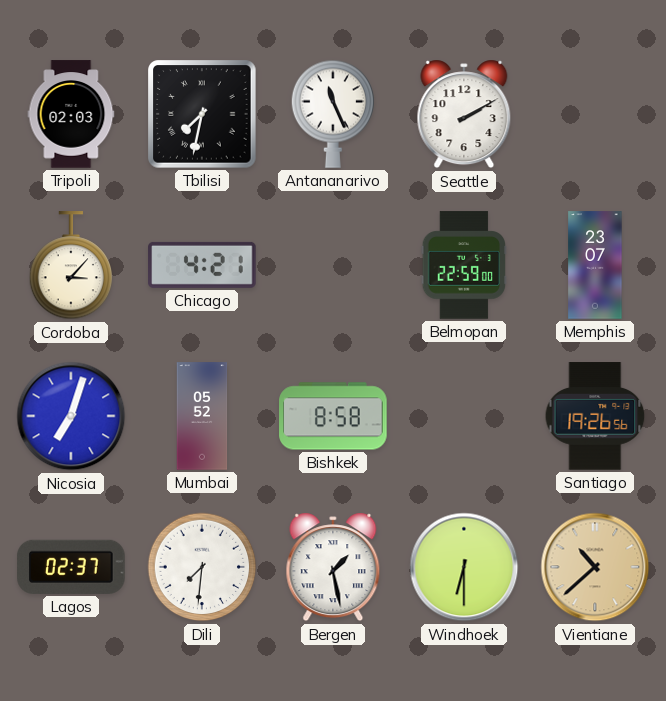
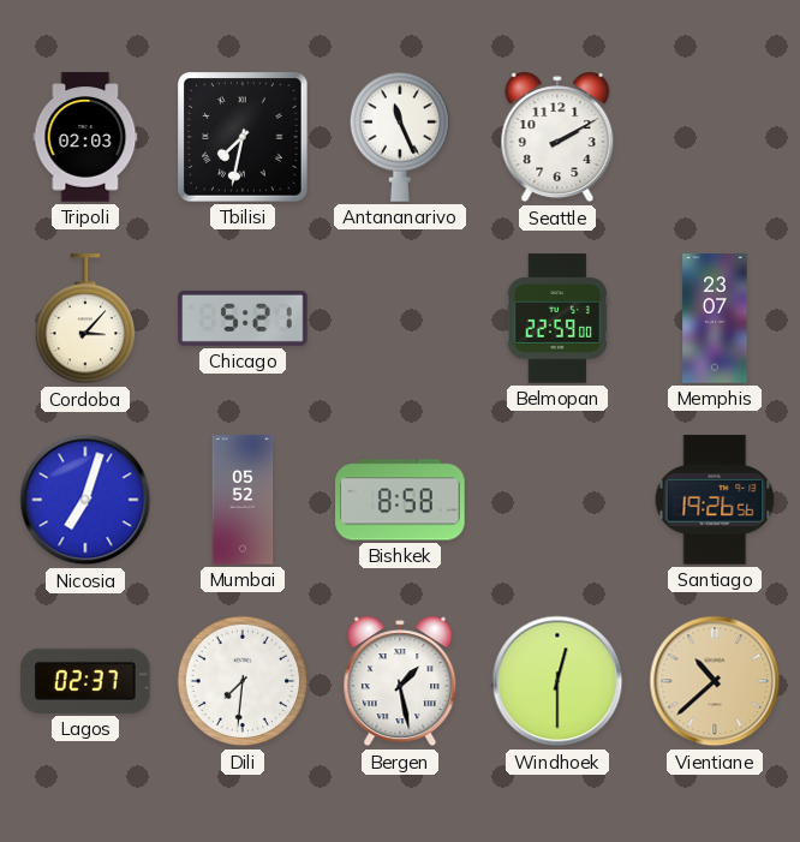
Chicago: 4:21 -> 5:21
Windhoek: 6:30 -> 12:30
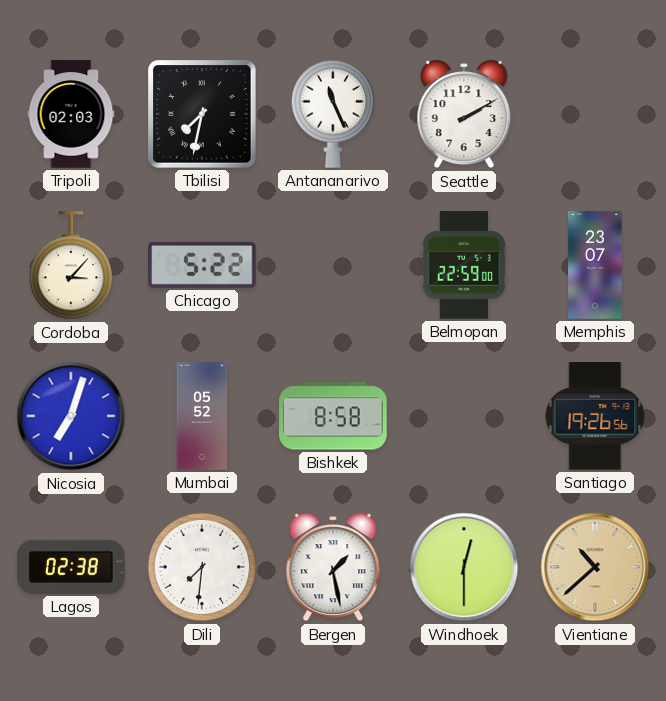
Chicago: 5:21 -> 5:22
Lagos: 02:37 -> 02:38
